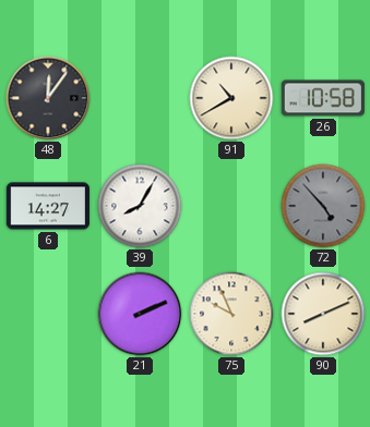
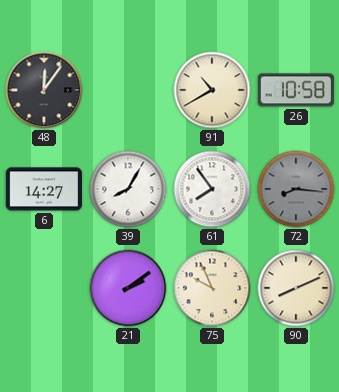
61: none -> 7:54
72: 4:53 -> 8:16
21: 2:11 -> 2:09
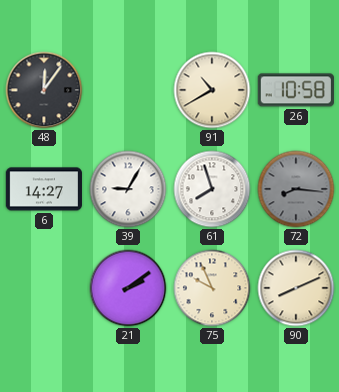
39: 8:05 -> 9:05
61: 7:54 -> 7:57
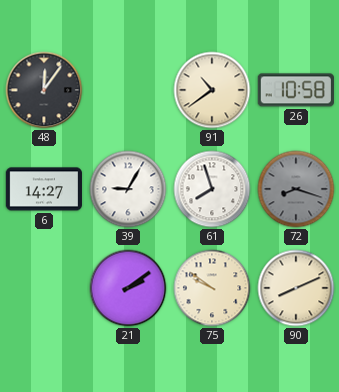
91: 10:40 -> 10:39
72: 8:16 -> 8:18
75: 9:56 -> 9:51
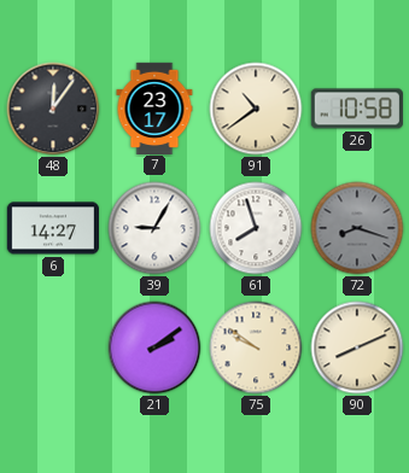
7: none -> 23:17
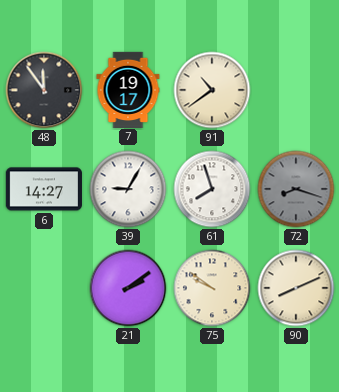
48: 12:06 -> 11:54
7: 23:17 -> 19:17
26: 10:58 -> none
